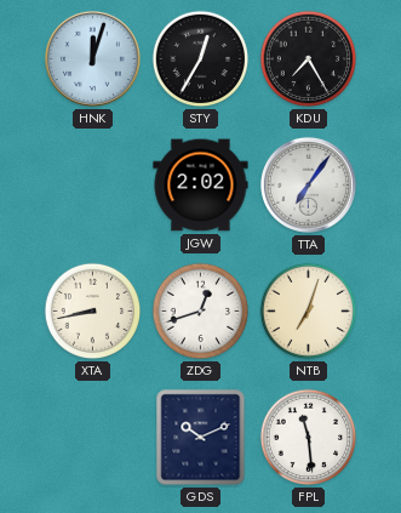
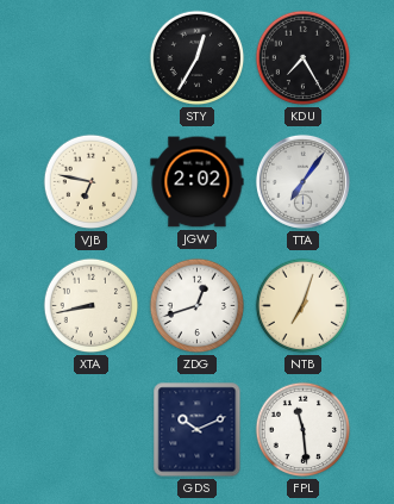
HNK: 12:03 -> none
VJB: none -> 6:47
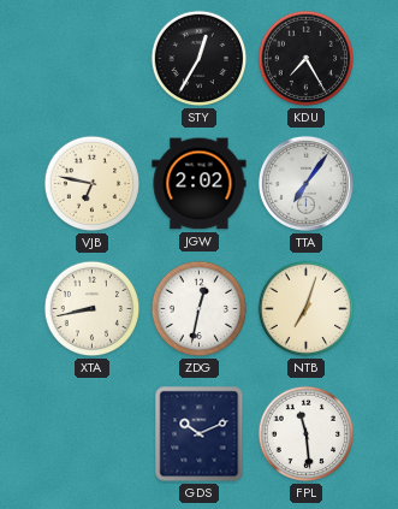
ZDG: 12:42 -> 12:32
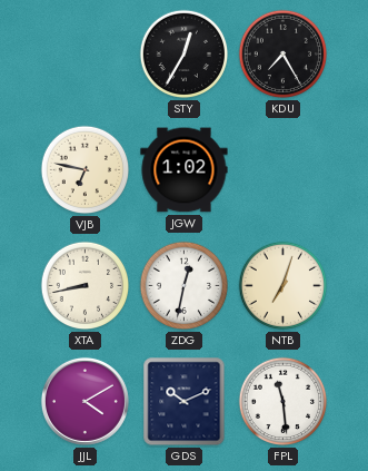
JGW: 2:02 -> 1:02
TTA: 7:06 -> none
JJL: none -> 4:10
